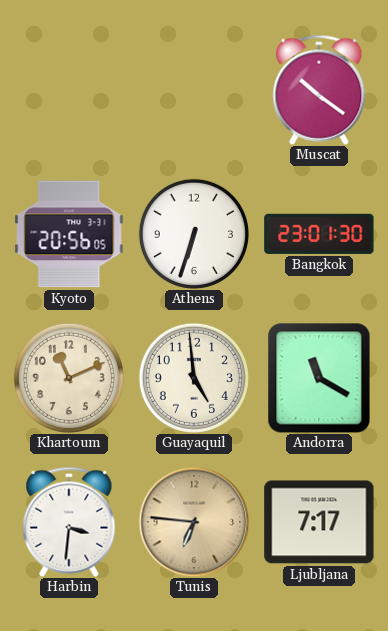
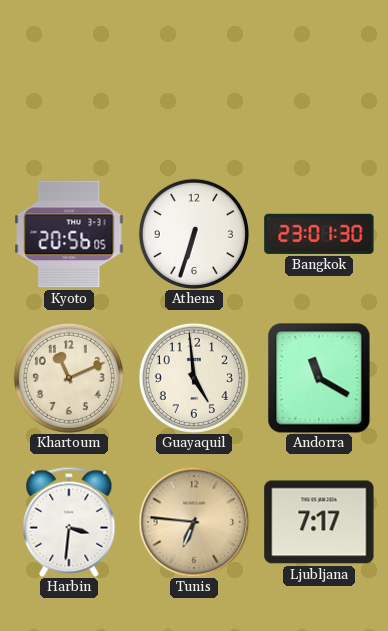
Muscat: 10:21 -> none
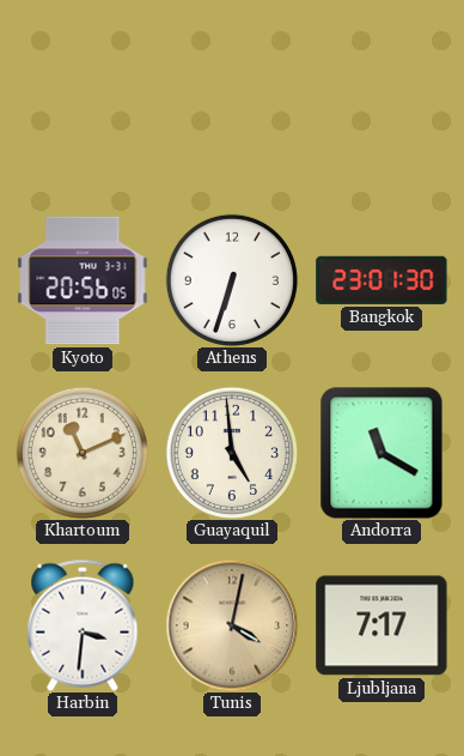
Tunis: 6:46 -> 4:02
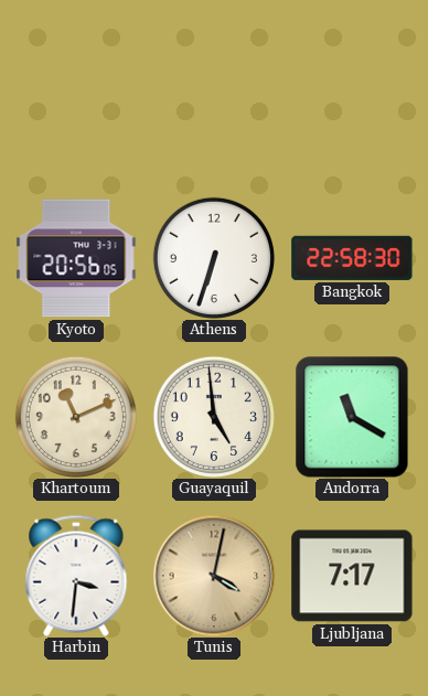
Bangkok: 23:01 -> 22:58
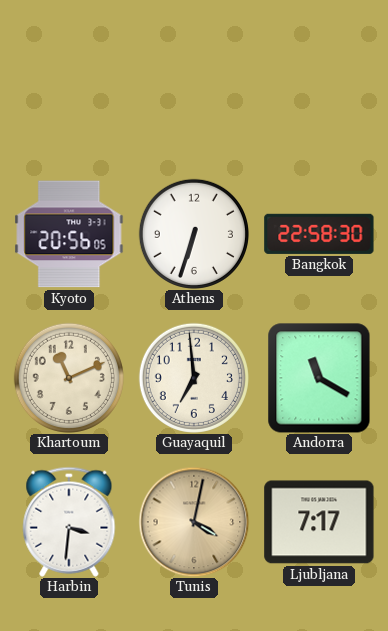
Guayaquil: 4:59 -> 6:59
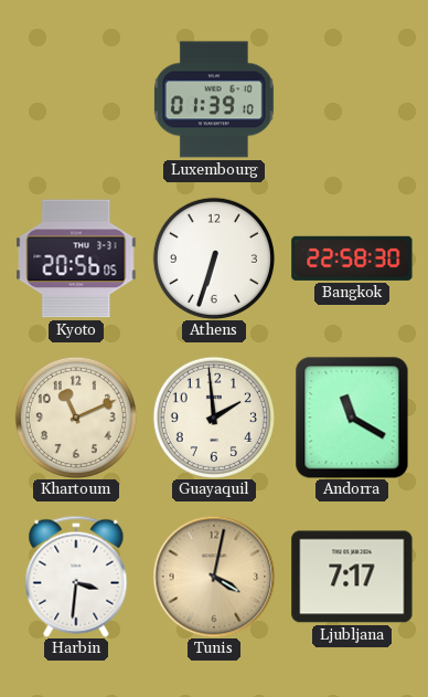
Luxembourg: none -> 01:39
Guayaquil: 6:59 -> 1:59
